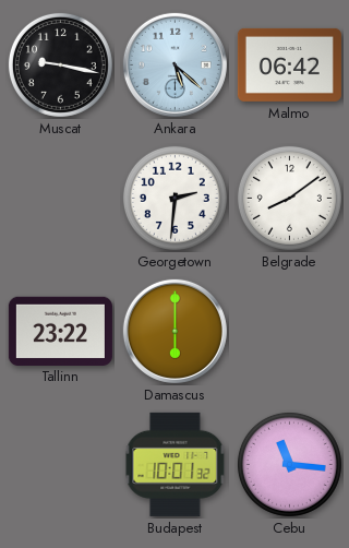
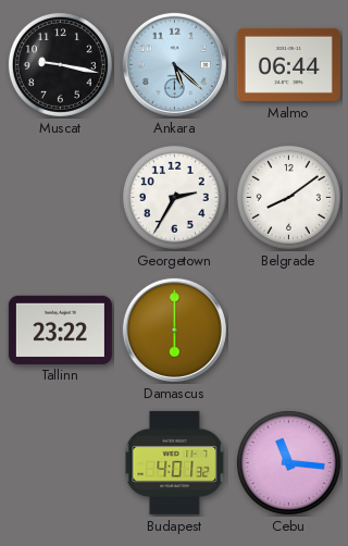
Malmo: 06:42 -> 06:44
Georgetown: 2:31 -> 2:35
Budapest: 10:01 -> 4:01
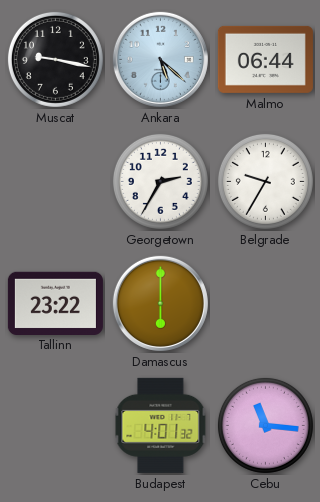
Belgrade: 8:09 -> 9:35
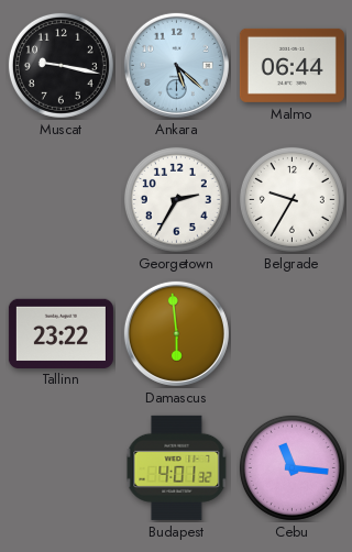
Damascus: 6:00 -> 5:59
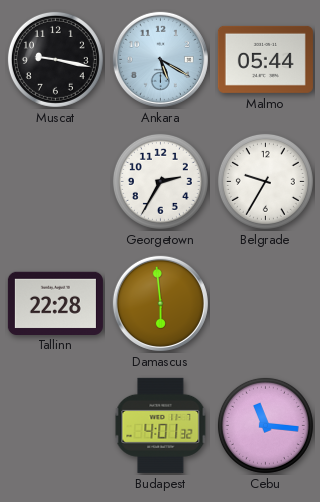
Ankara: 5:22 -> 5:20
Malmo: 06:44 -> 05:44
Tallinn: 23:22 -> 22:28
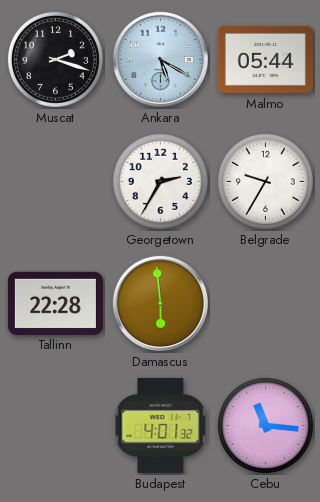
Muscat: 9:17 -> 2:18
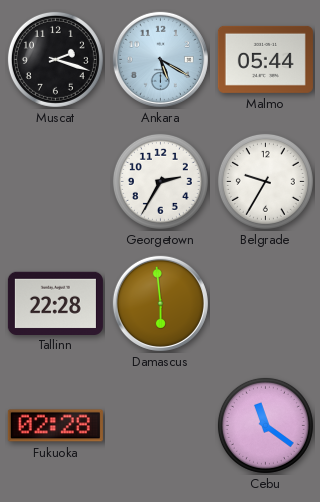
Fukuoka: none -> 02:28
Budapest: 4:01 -> none
Cebu: 11:16 -> 11:21
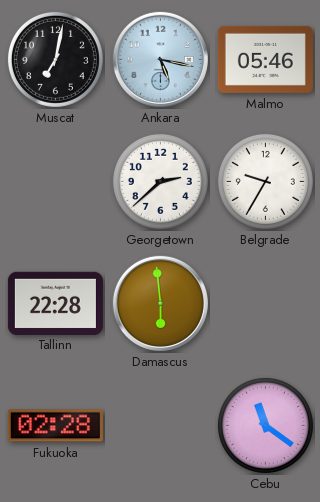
Muscat: 2:18 -> 7:02
Ankara: 5:20 -> 5:17
Malmo: 05:44 -> 05:46
Georgetown: 2:35 -> 2:38
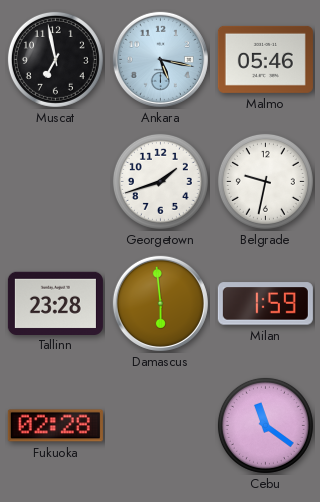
Muscat: 7:02 -> 6:58
Georgetown: 2:38 -> 1:42
Belgrade: 9:35 -> 9:32
Tallinn: 22:28 -> 23:28
Milan: none -> 1:59
